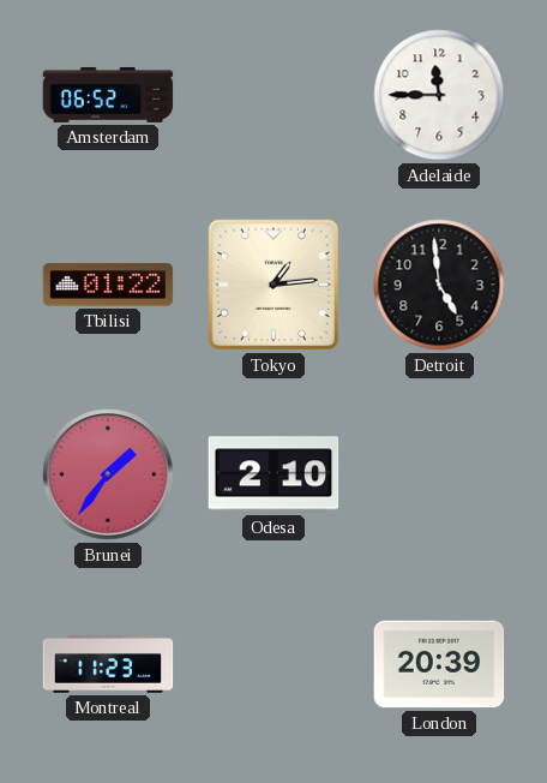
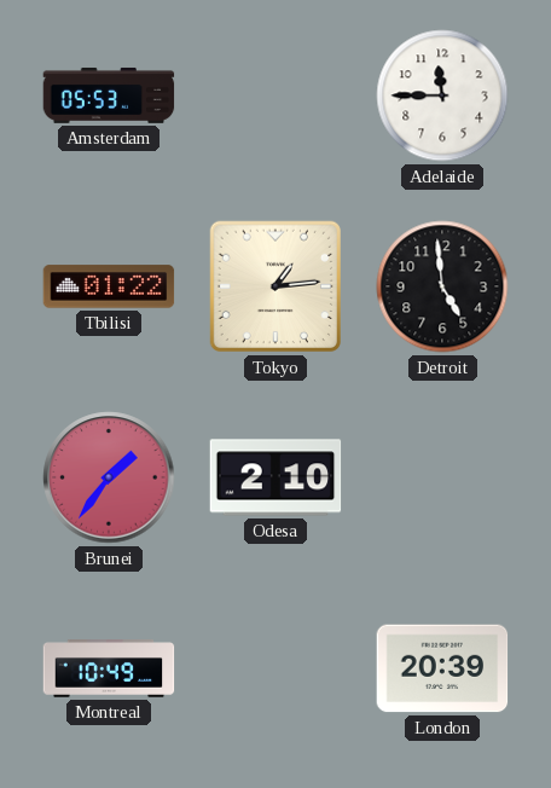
Amsterdam: 06:52 -> 05:53
Montreal: 11:23 -> 10:49
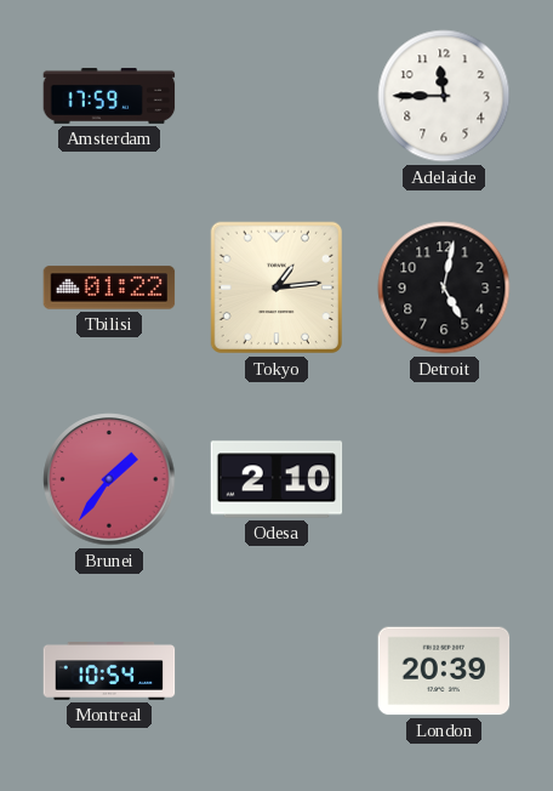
Amsterdam: 05:53 -> 17:59
Detroit: 4:59 -> 5:02
Montreal: 10:49 -> 10:54
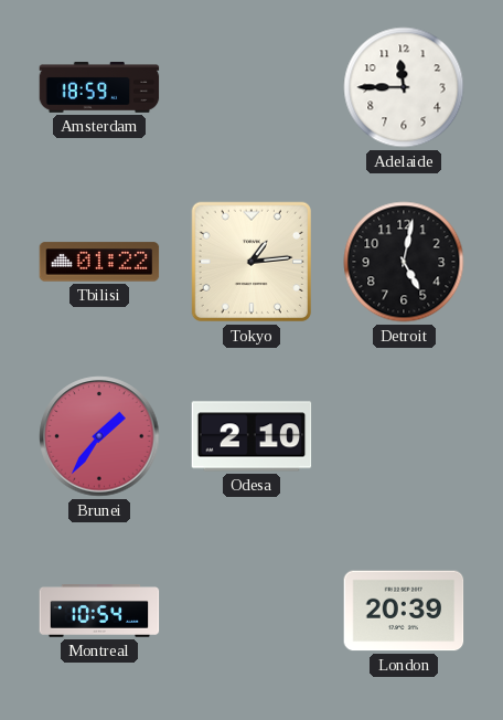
Amsterdam: 17:59 -> 18:59
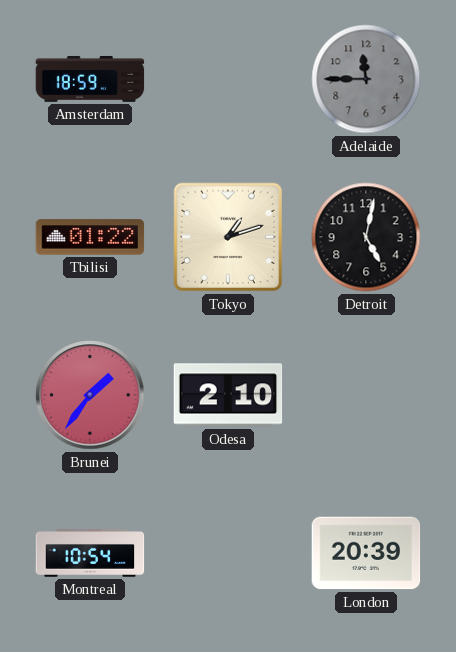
Adelaide dial: white -> grey
Tokyo: 1:14 -> 1:12
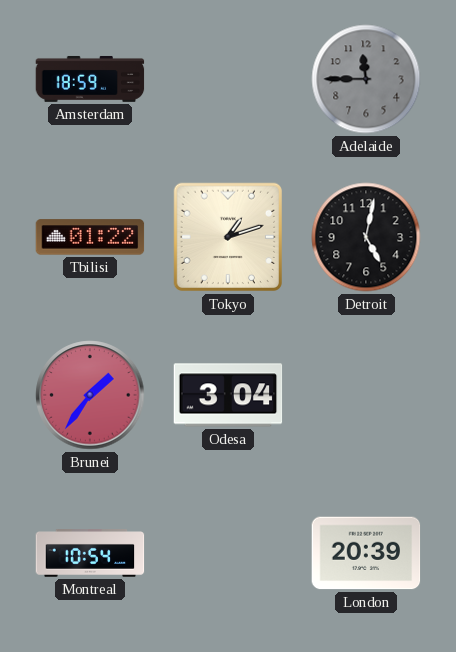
Odesa: 2:10 -> 3:04
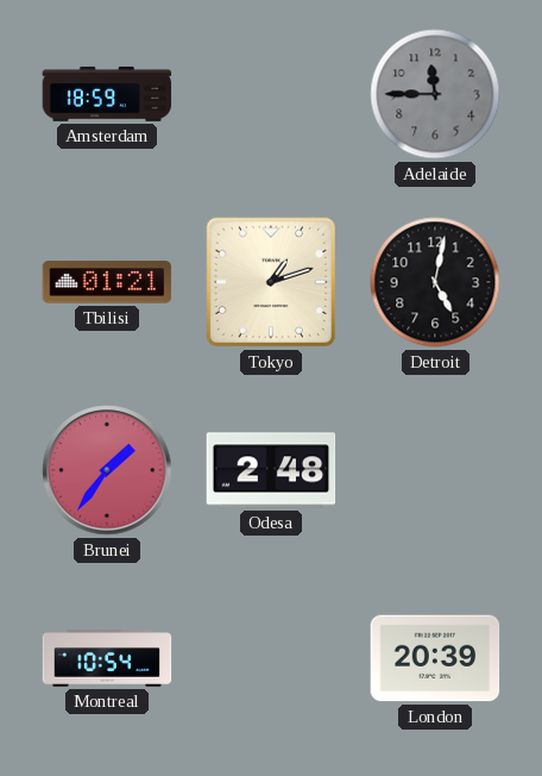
Tbilisi: 01:22 -> 01:21
Odesa: 3:04 -> 2:48
